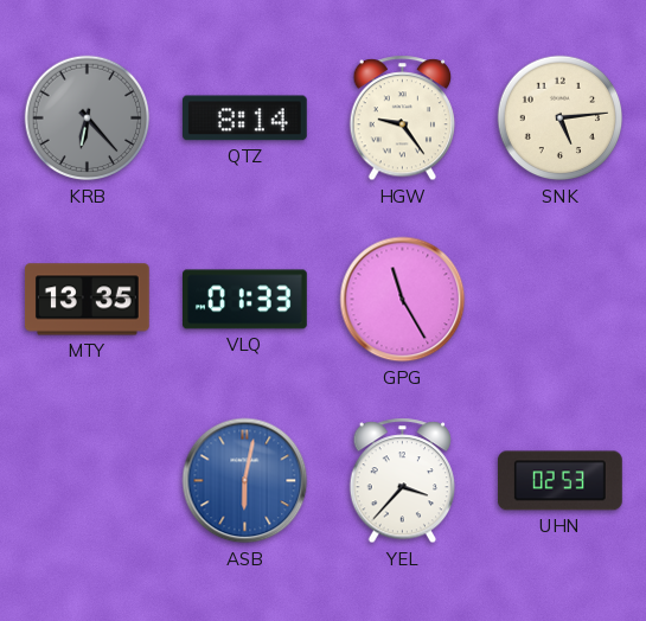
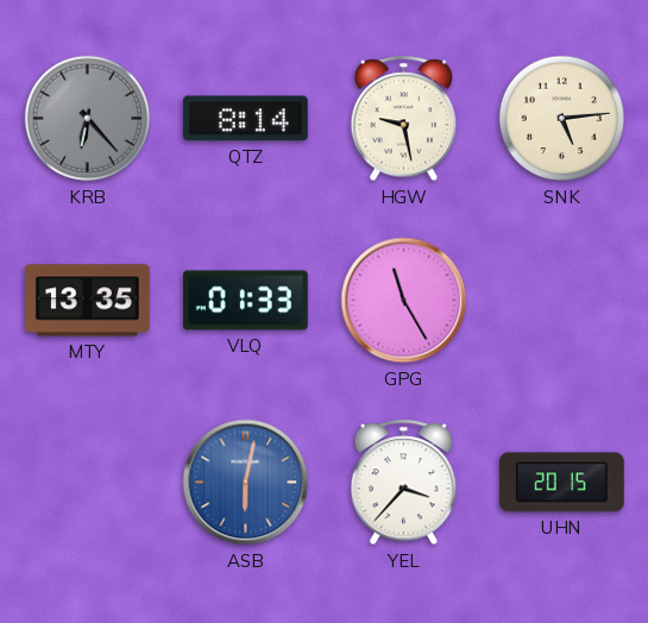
HGW: 9:24 -> 9:28
UHN: 02:53 -> 20:15
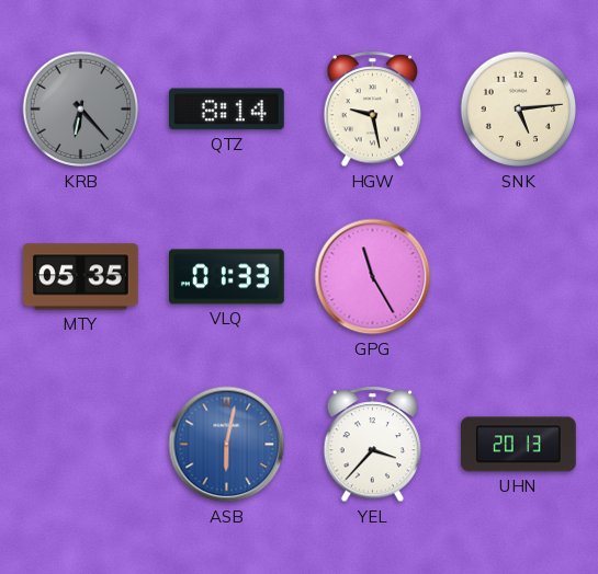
MTY: 13:35 -> 05:35
UHN: 20:15 -> 20:13
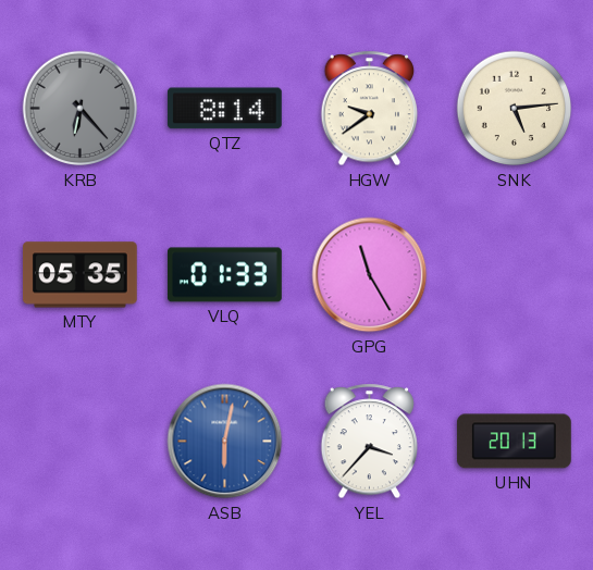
HGW: 9:28 -> 9:39
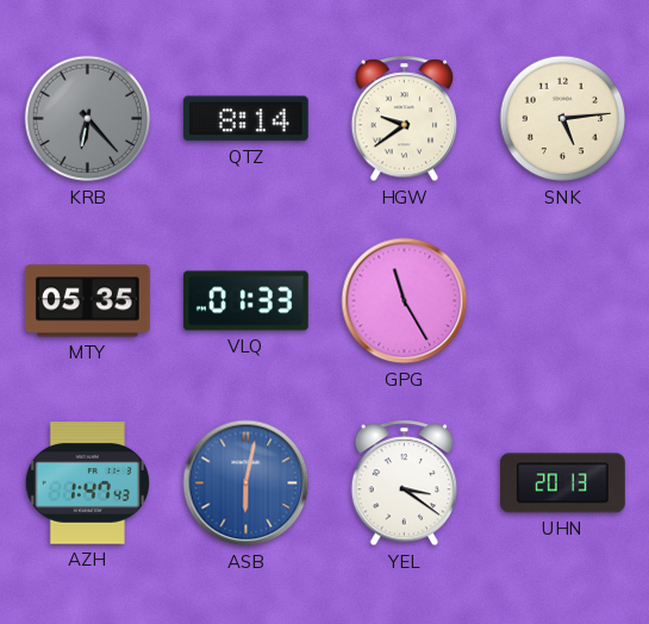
AZH: none -> 1:47
YEL: 3:37 -> 3:21
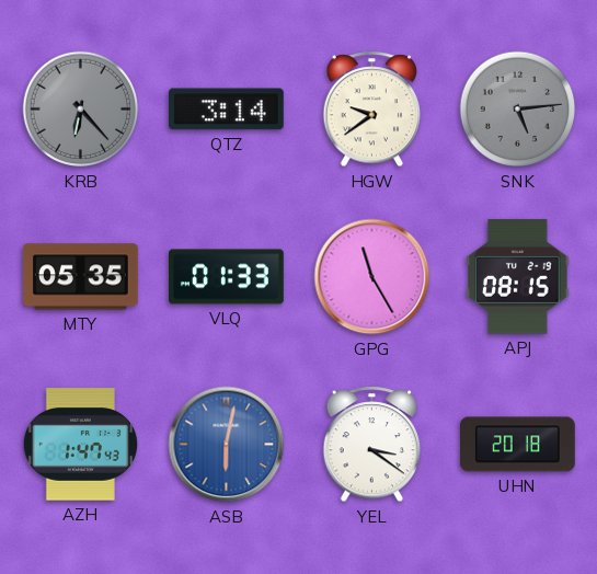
QTZ: 8:14 -> 3:14
SNK dial: cream -> grey
APJ: none -> 08:15
UHN: 20:13 -> 20:18
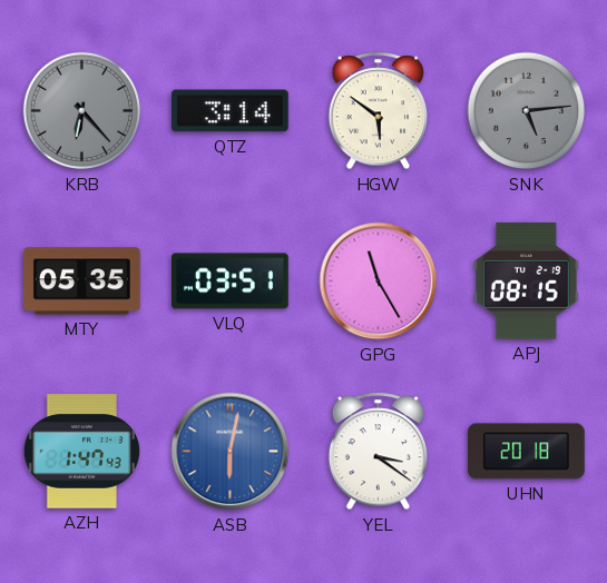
HGW: 9:39 -> 5:51
VLQ: 01:33 -> 03:51
